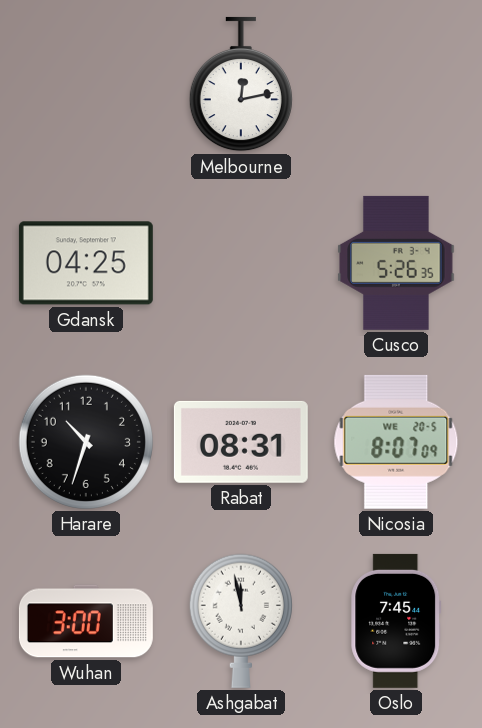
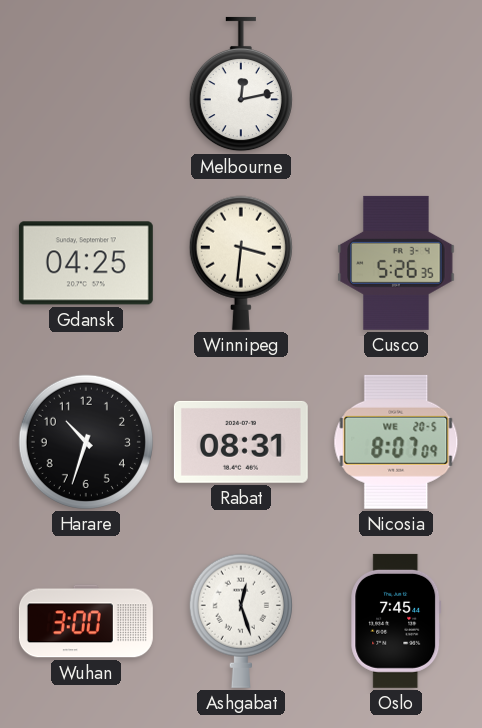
Winnipeg: none -> 3:31
Ashgabat: 11:58 -> 12:27
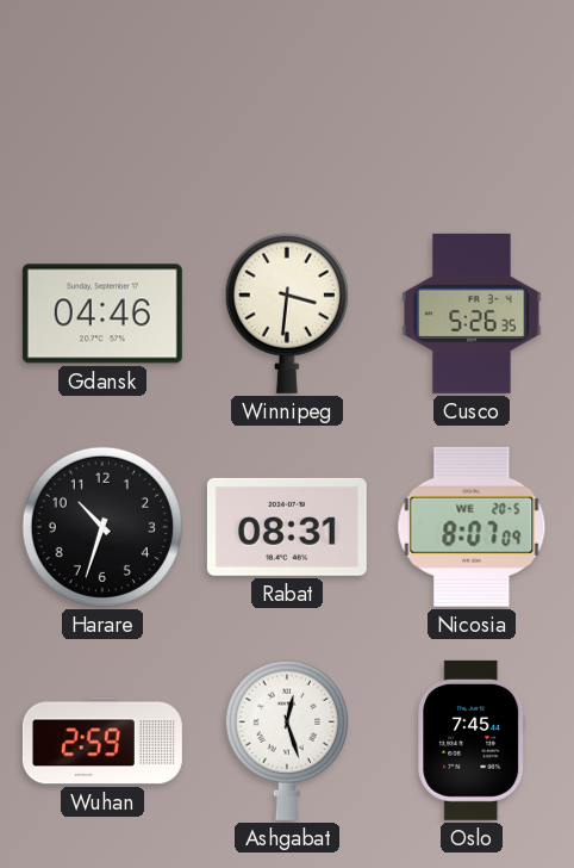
Melbourne: 12:13 -> none
Gdansk: 04:25 -> 04:46
Wuhan: 3:00 -> 2:59
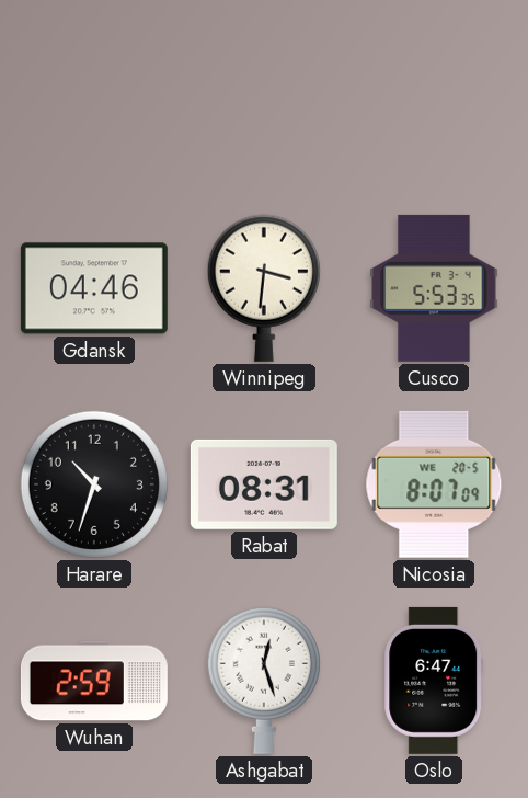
Cusco: 5:26 -> 5:53
Oslo: 7:45 -> 6:47
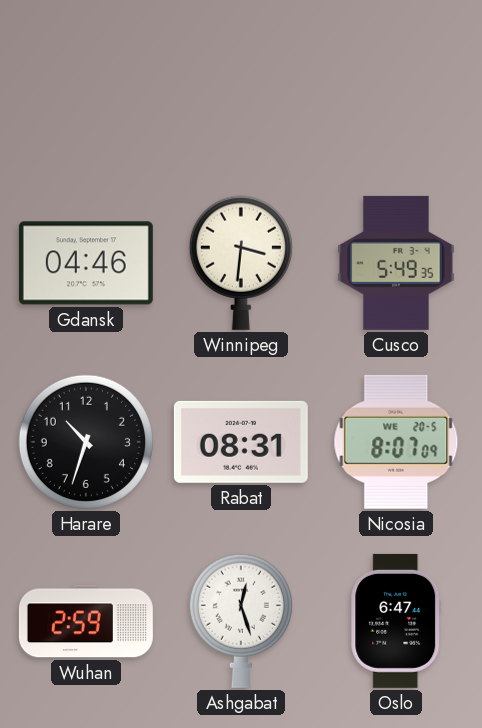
Cusco: 5:53 -> 5:49
